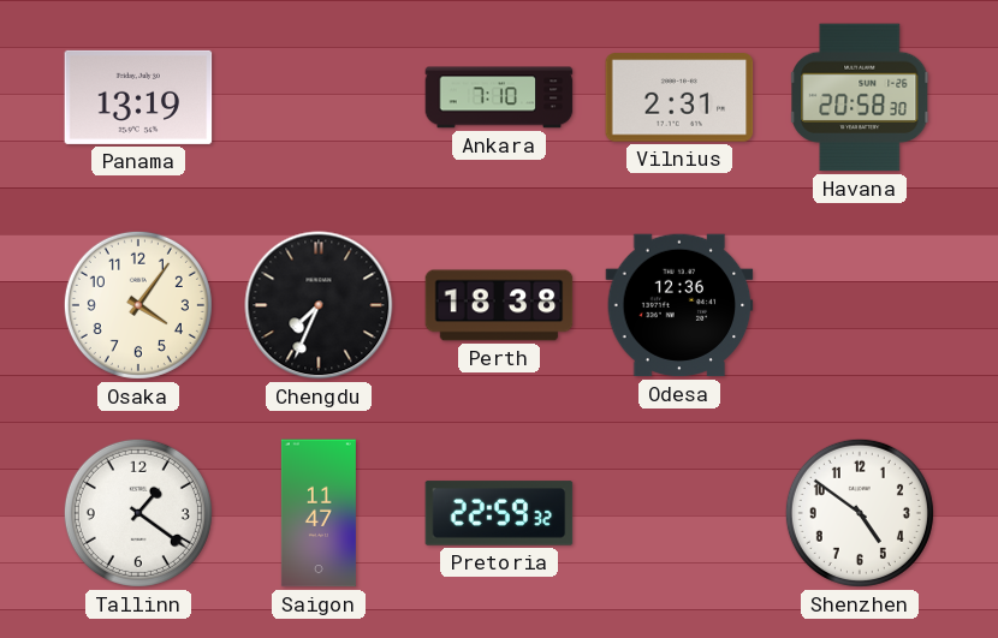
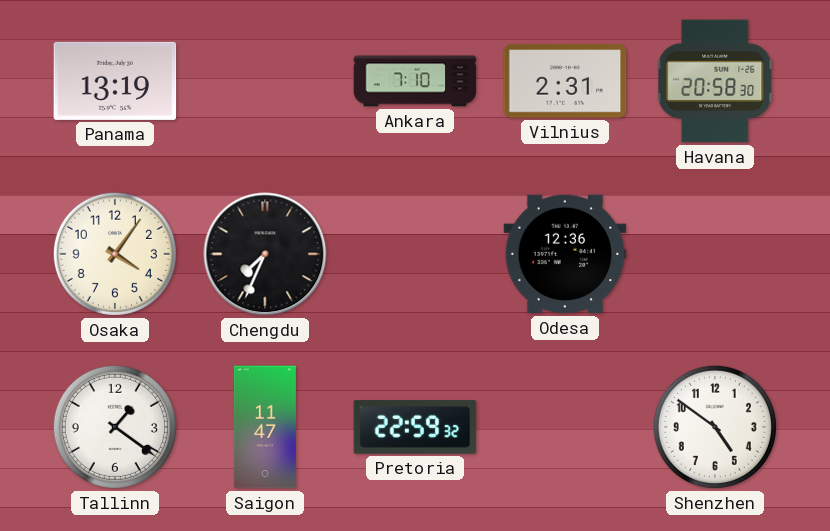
Perth: 18:38 -> none
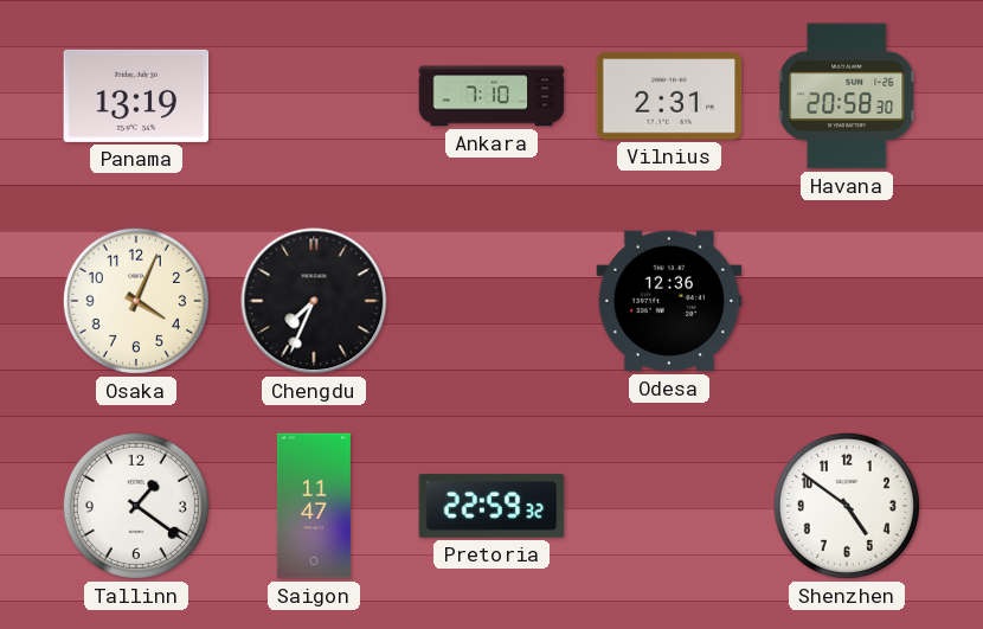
Osaka: 4:06 -> 4:04
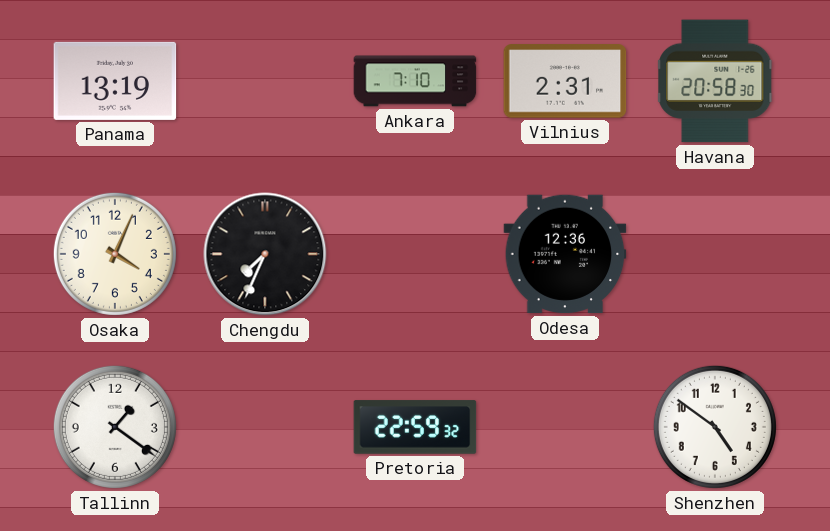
Saigon: 11:47 -> none
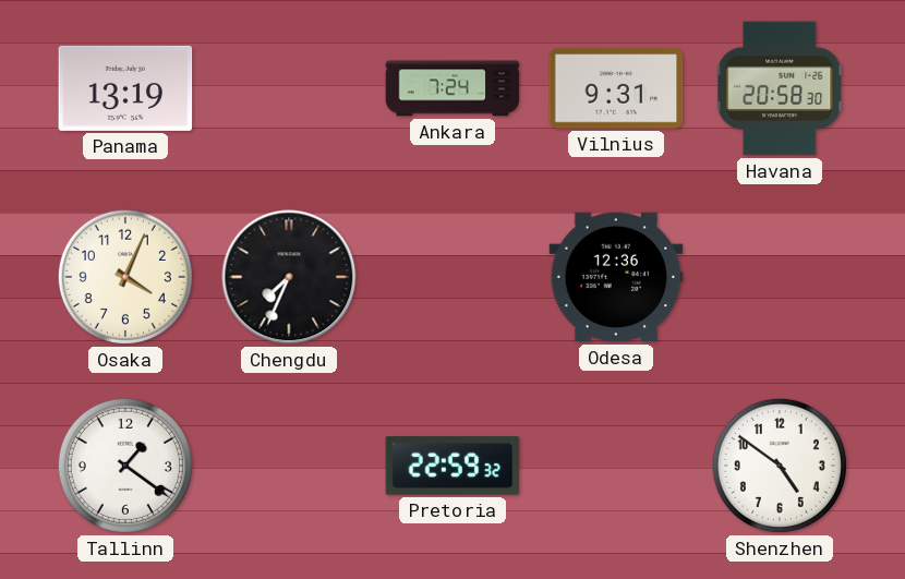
Ankara: 7:10 -> 7:24
Vilnius: 2:31 -> 9:31
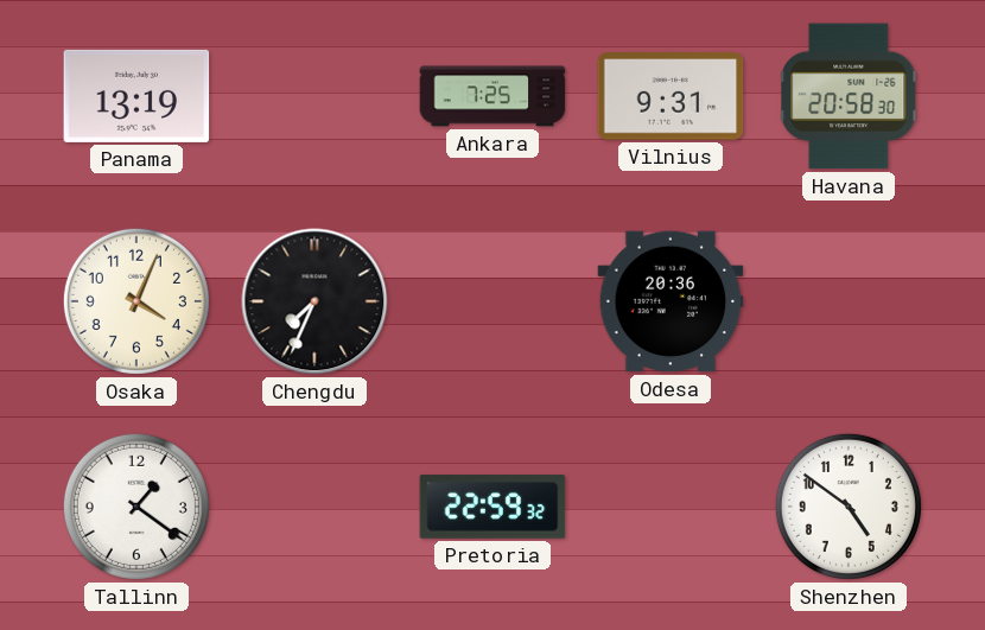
Ankara: 7:24 -> 7:25
Odesa: 12:36 -> 20:36
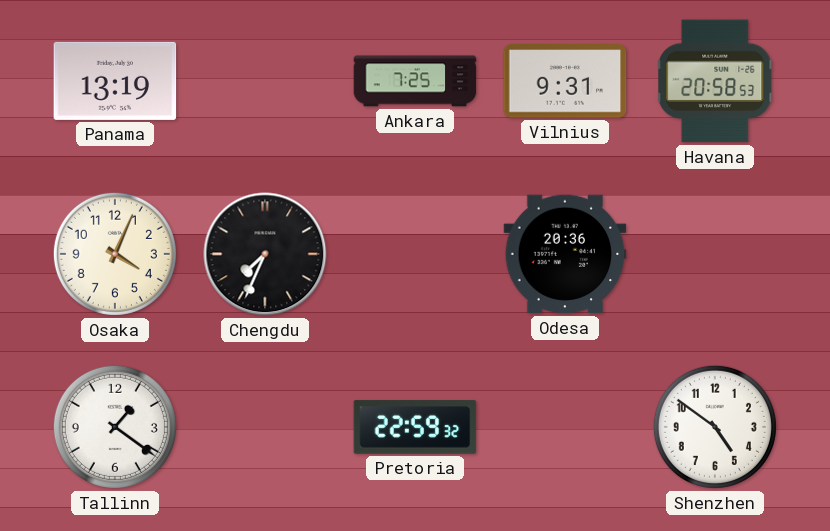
Havana: 20:58:30 -> 20:58:53
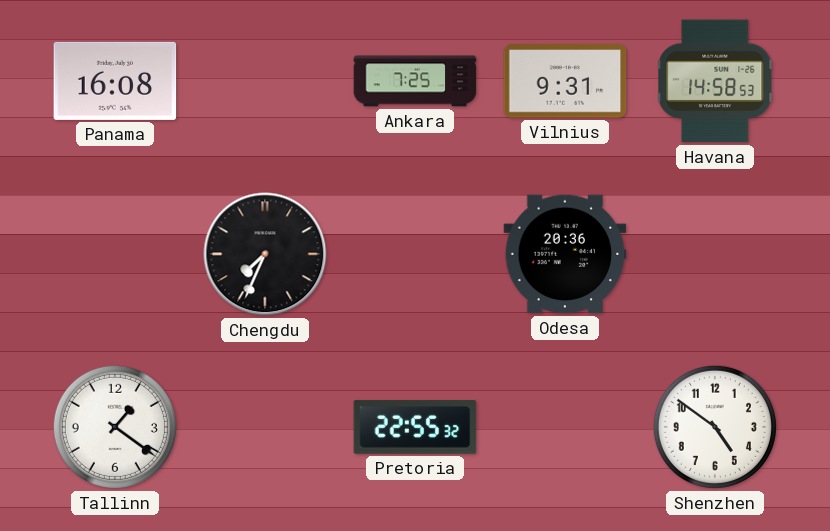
Panama: 13:19 -> 16:08
Havana: 20:58 -> 14:58
Osaka: 4:04 -> none
Pretoria: 22:59 -> 22:55
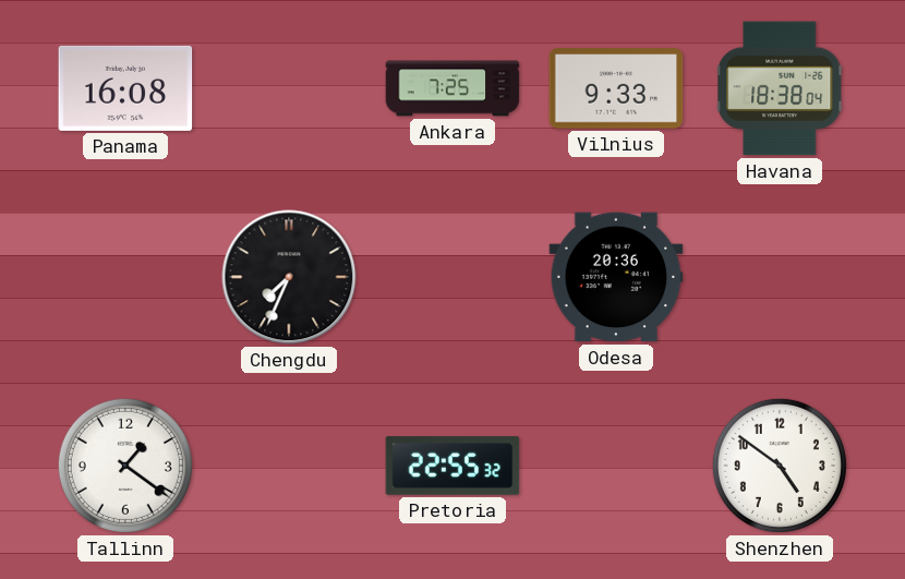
Vilnius: 9:31 -> 9:33
Havana: 14:58 -> 18:38
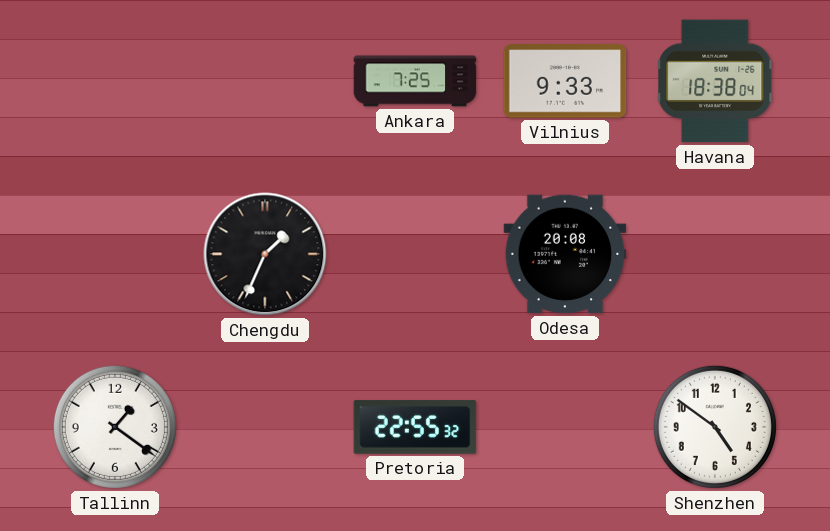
Panama: 16:08 -> none
Chengdu: 7:34 -> 1:34
Odesa: 20:36 -> 20:08
